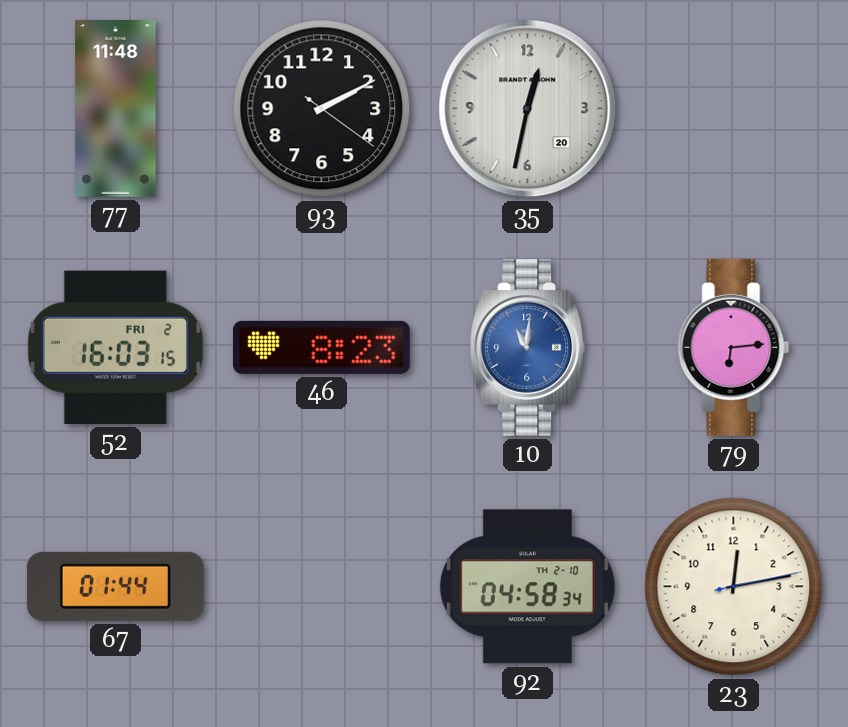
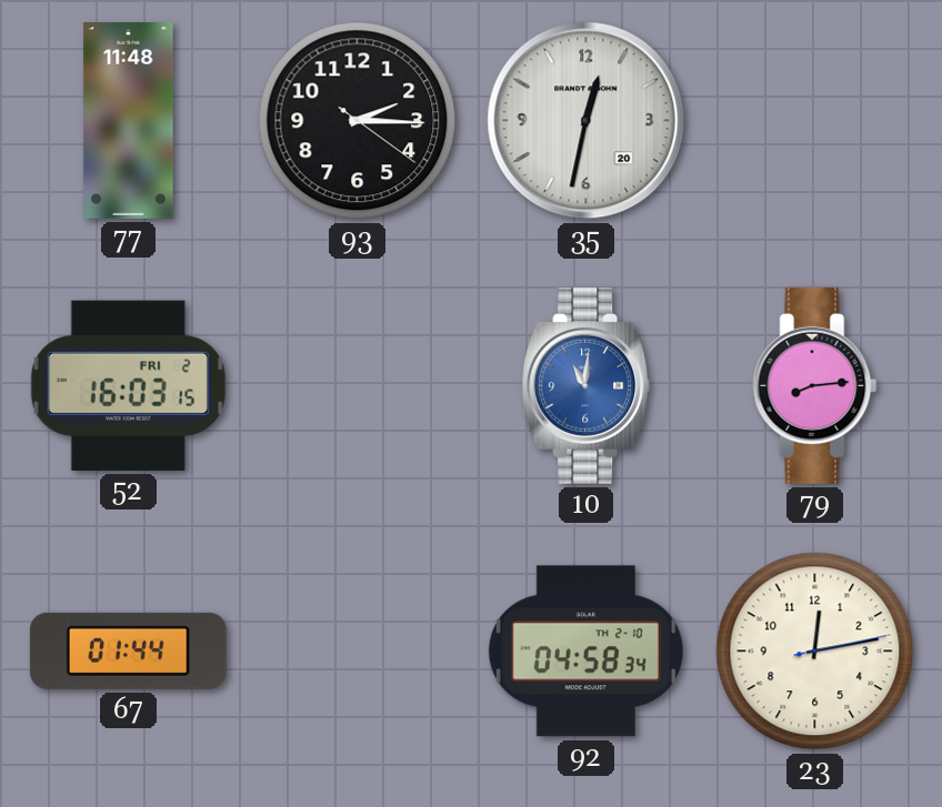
93: 2:10 -> 2:15
46: 8:23 -> none
79: 6:14 -> 8:14
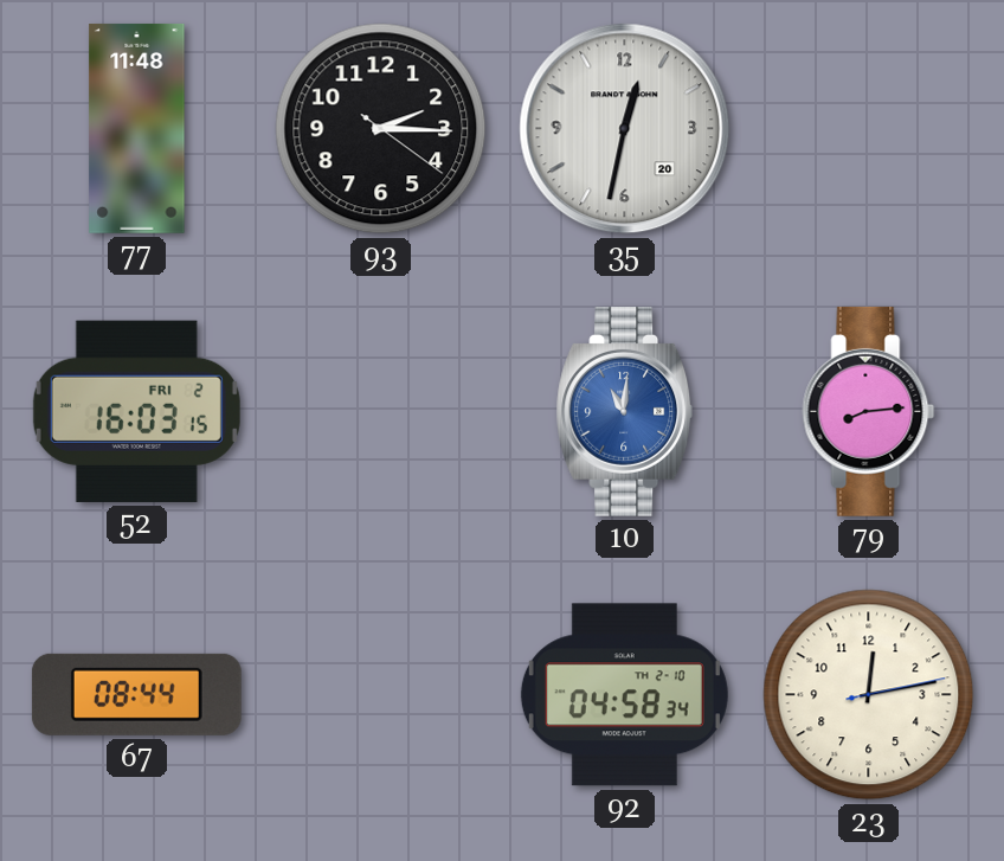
67: 01:44 -> 08:44
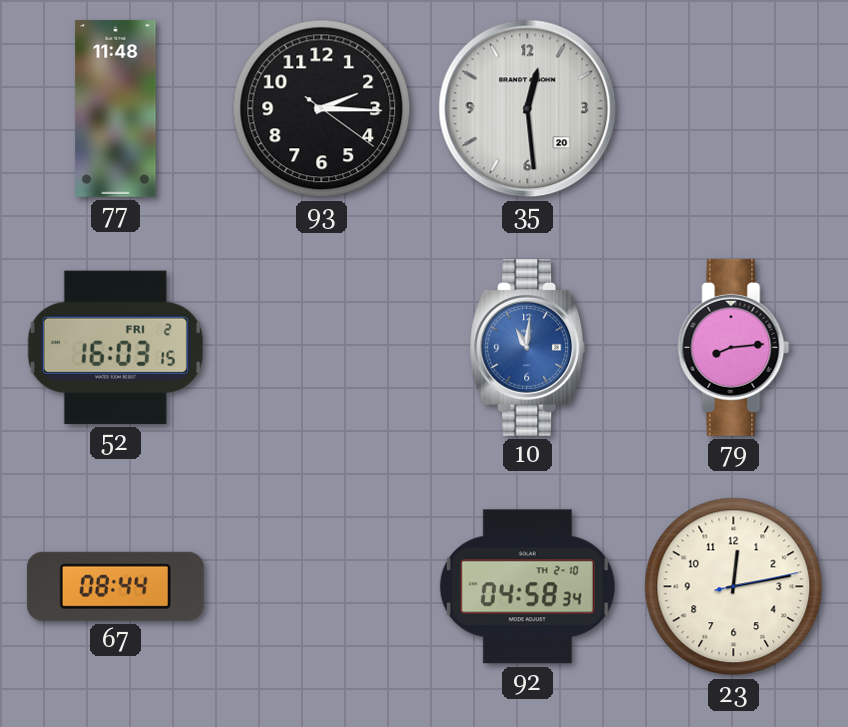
35: 12:32 -> 12:29
